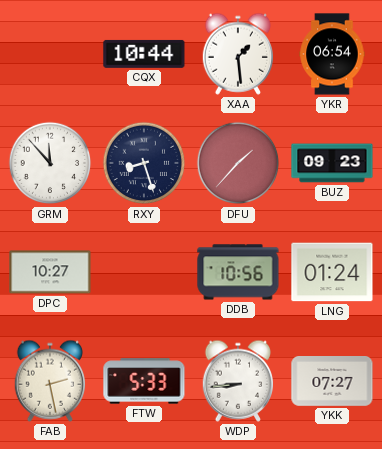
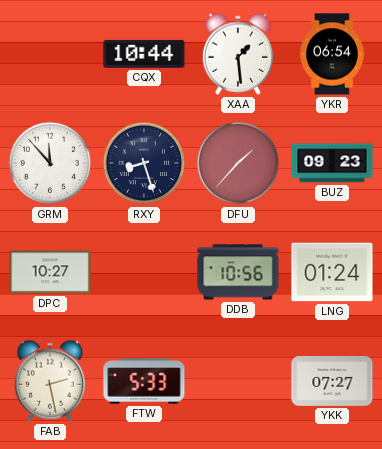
WDP: 8:44 -> none
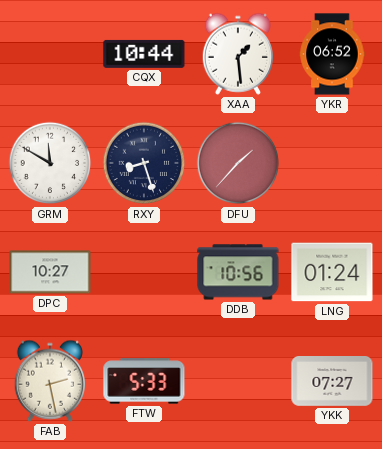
YKR: 06:54 -> 06:52
GRM: 11:53 -> 11:50
BUZ: 09:23 -> none
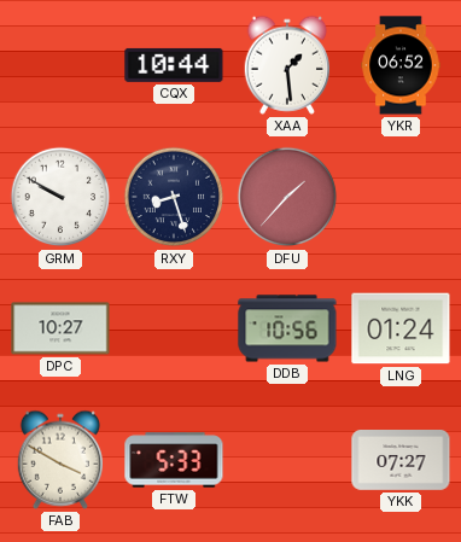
GRM: 11:50 -> 9:50
FAB: 2:28 -> 3:50
